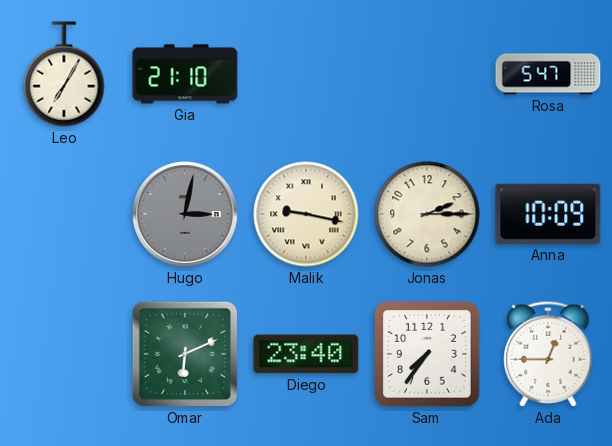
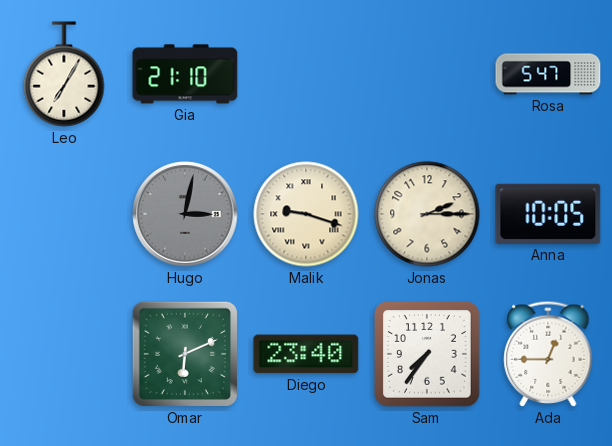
Malik: 9:17 -> 9:18
Anna: 10:09 -> 10:05
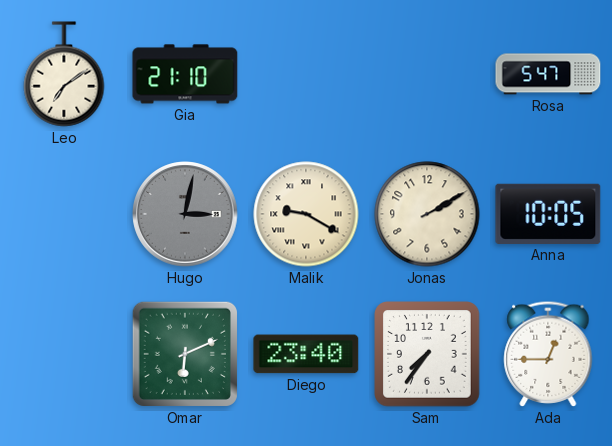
Leo: 7:05 -> 7:09
Malik: 9:18 -> 9:20
Jonas: 2:15 -> 2:10
